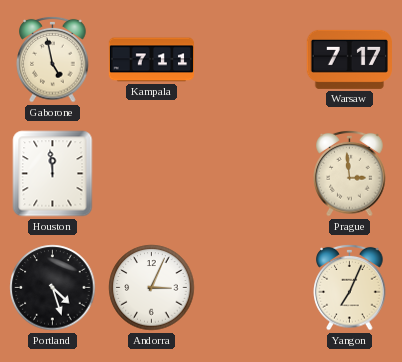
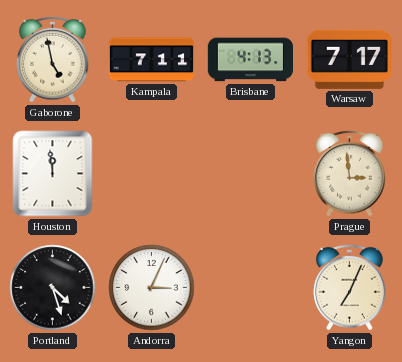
Brisbane: none -> 4:13
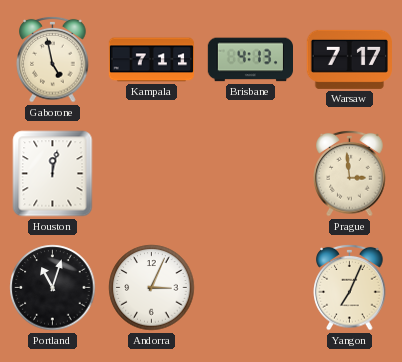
Houston: 11:59 -> 12:02
Portland: 4:27 -> 11:03
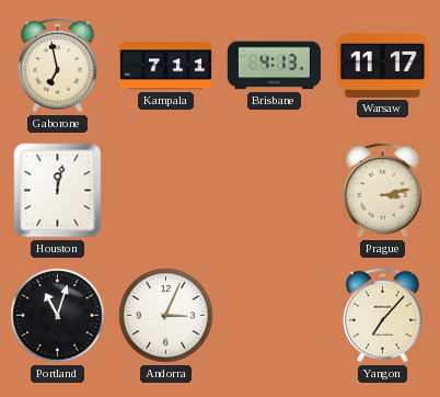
Gaborone: 4:58 -> 6:58
Warsaw: 7:17 -> 11:17
Prague: 2:59 -> 3:13
Yangon: 7:04 -> 7:07
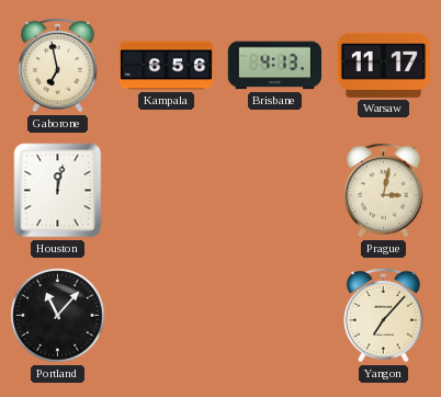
Kampala: 7:11 -> 6:56
Prague: 3:13 -> 3:02
Portland: 11:03 -> 11:07
Andorra: 3:04 -> none
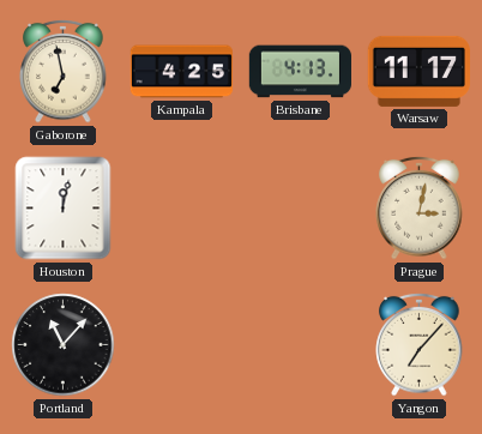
Kampala: 6:56 -> 4:25
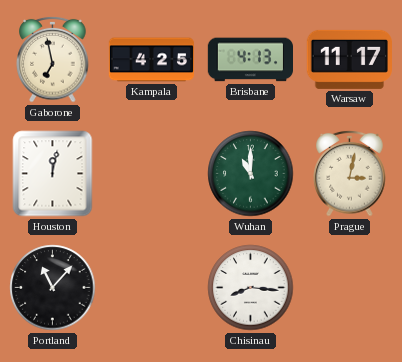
Wuhan: none -> 11:00
Chisinau: none -> 8:16
Yangon: 7:07 -> none
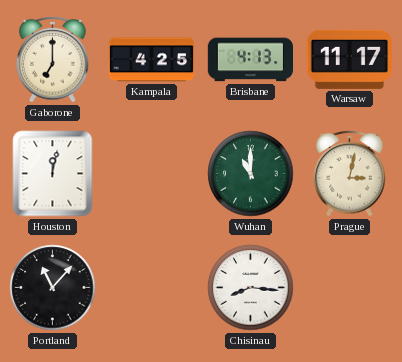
Gaborone: 6:58 -> 7:00
